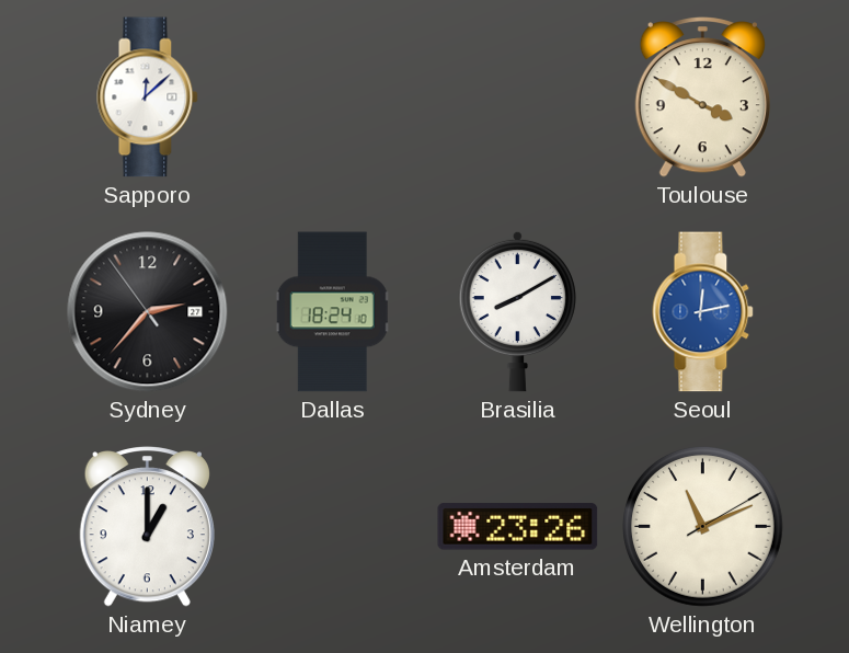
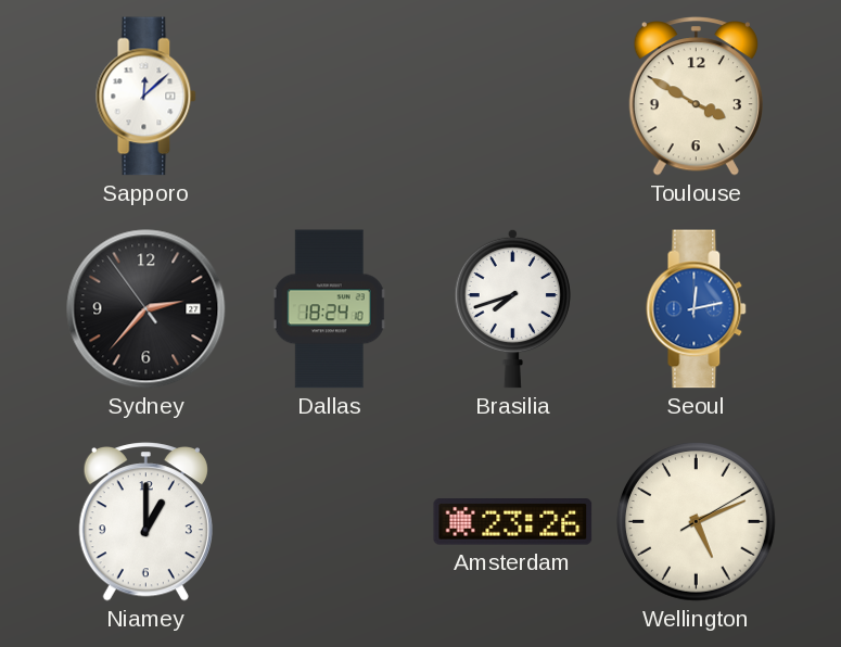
Brasilia: 8:10 -> 7:42
Wellington: 11:11 -> 5:11
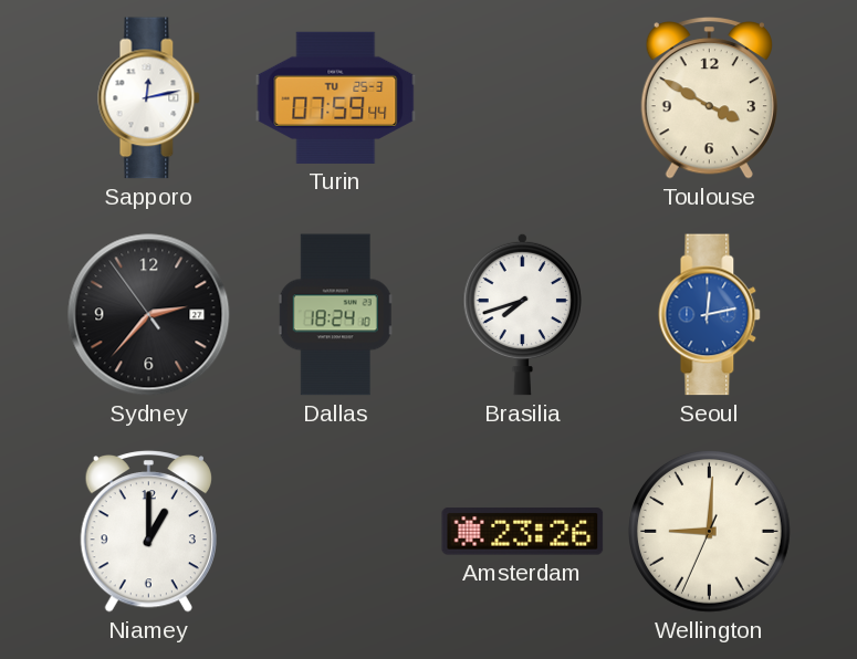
Sapporo: 12:08 -> 12:13
Turin: none -> 07:59
Wellington: 5:11 -> 9:00
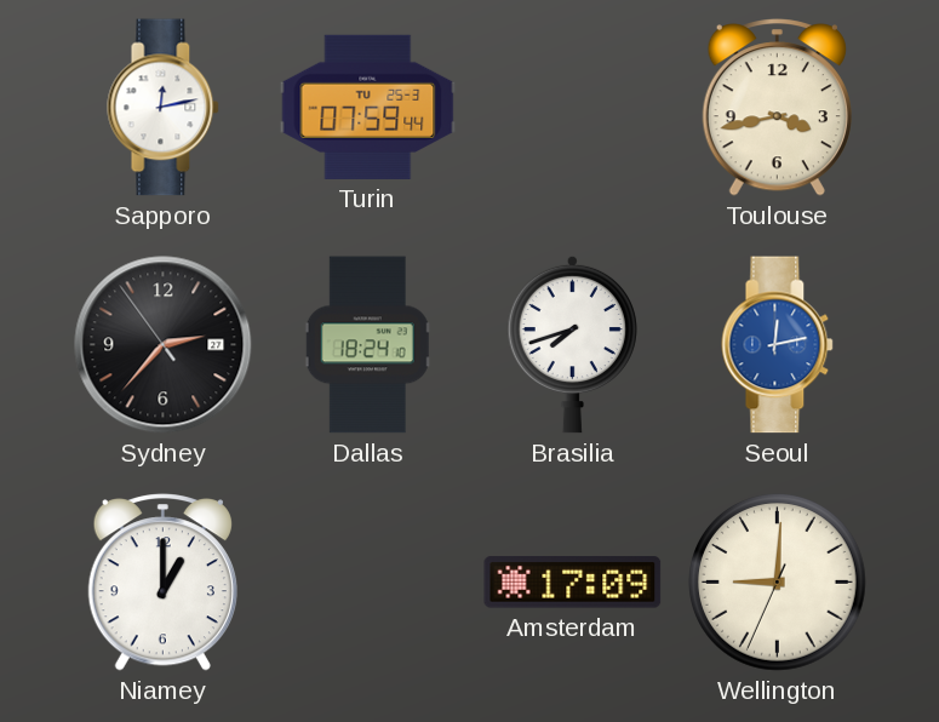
Toulouse: 3:50 -> 3:43
Amsterdam: 23:26 -> 17:09
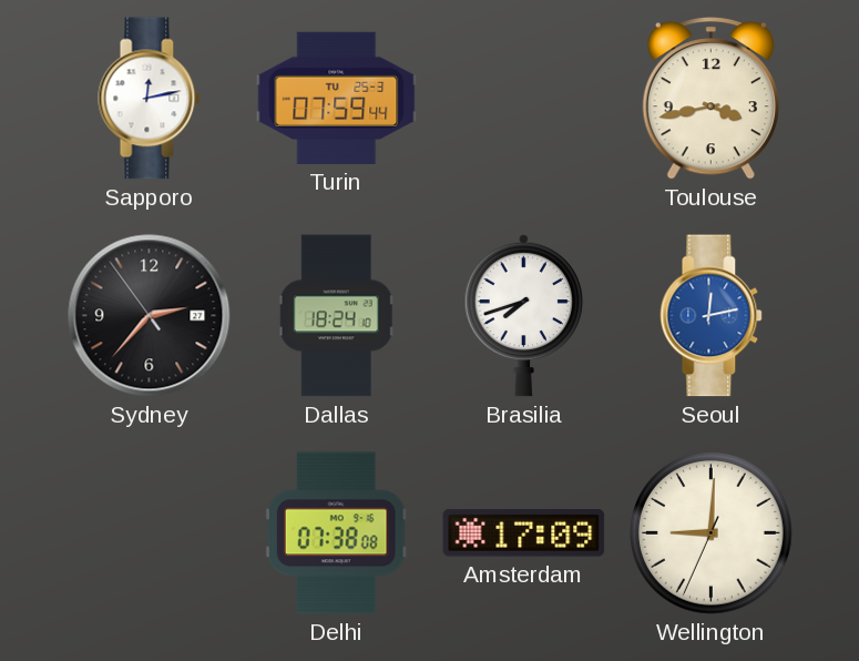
Niamey: 1:00 -> none
Delhi: none -> 07:38
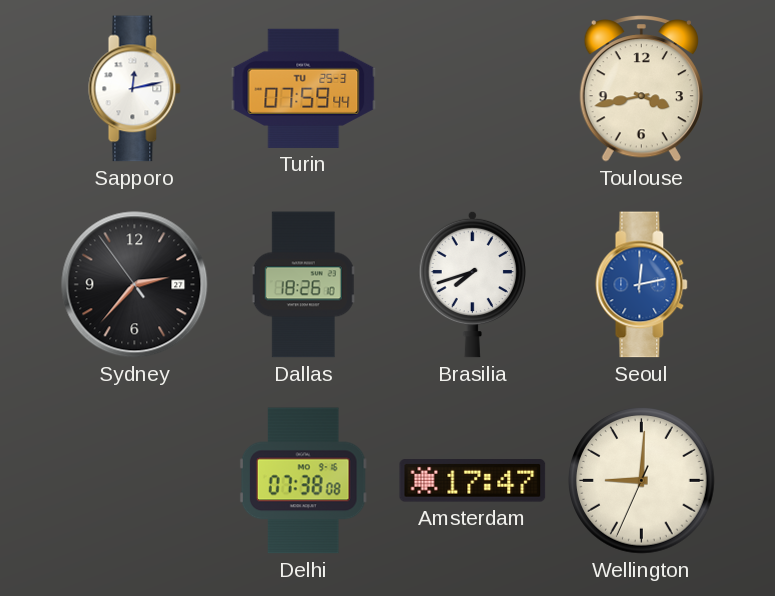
Dallas: 18:24 -> 18:26
Amsterdam: 17:09 -> 17:47
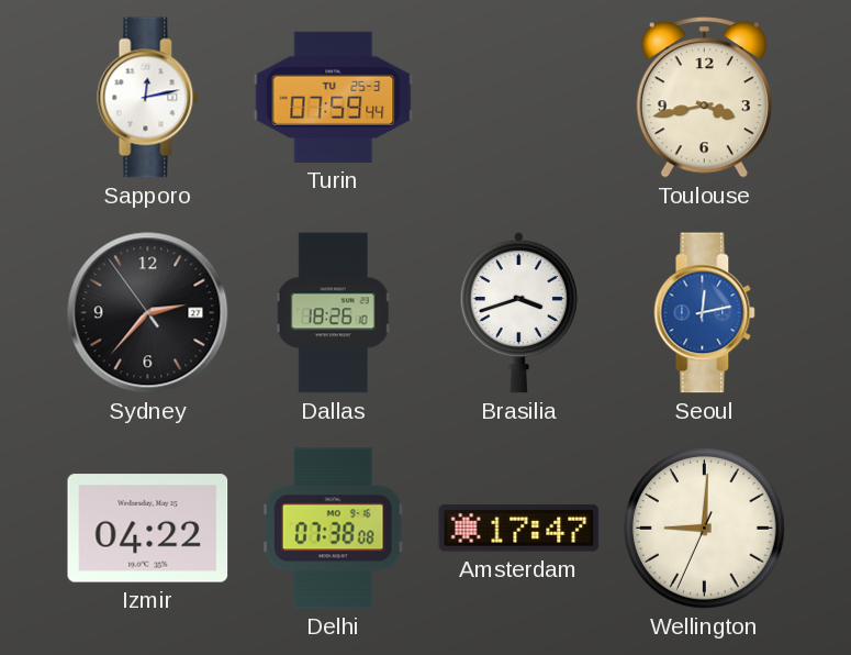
Brasilia: 7:42 -> 3:42
Izmir: none -> 04:22
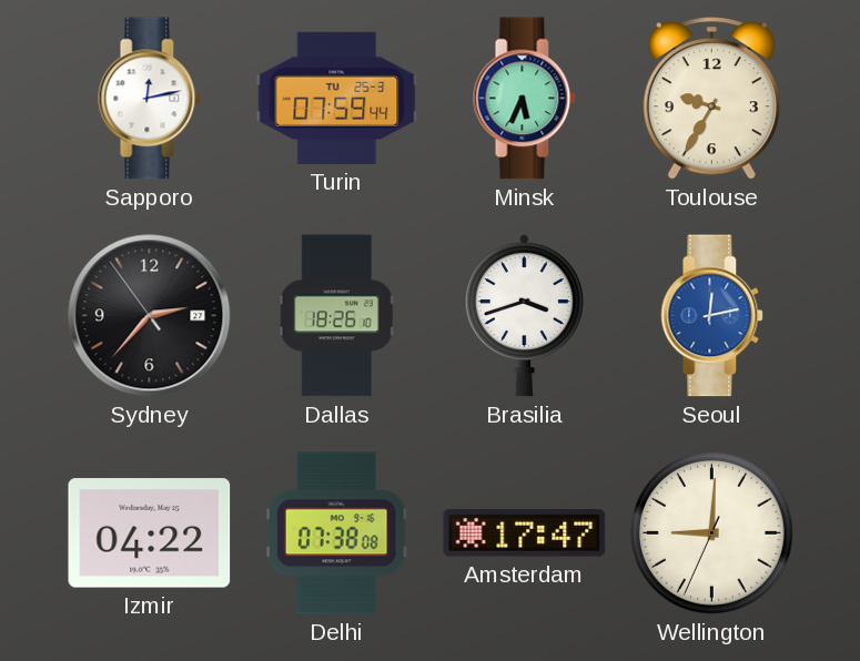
Minsk: none -> 5:34
Toulouse: 3:43 -> 9:35
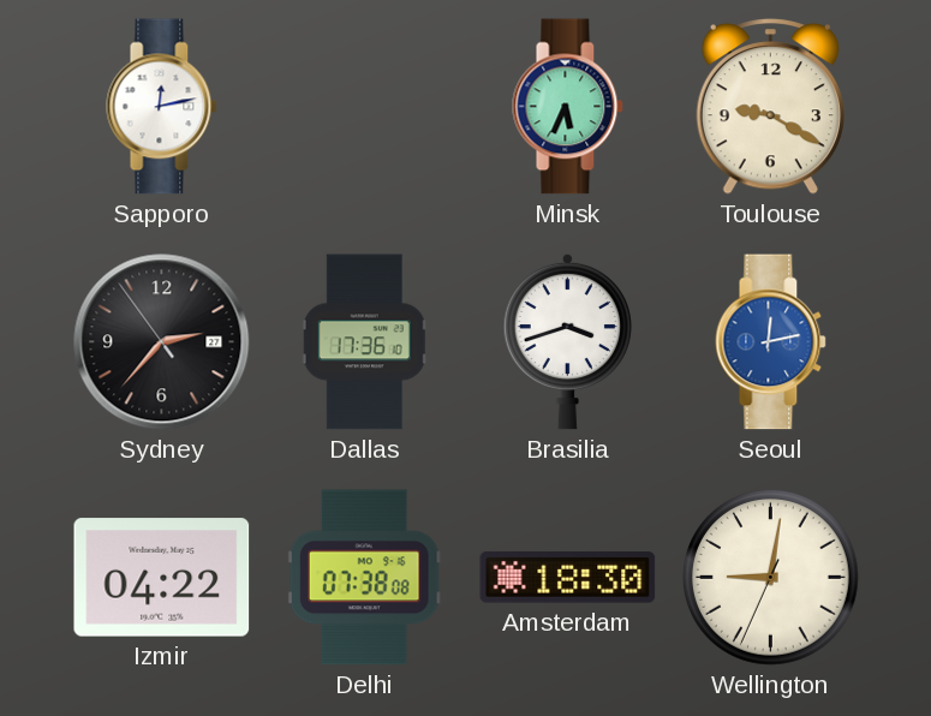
Turin: 07:59 -> none
Toulouse: 9:35 -> 9:20
Dallas: 18:26 -> 17:36
Amsterdam: 17:47 -> 18:30
Wellington: 9:00 -> 9:01
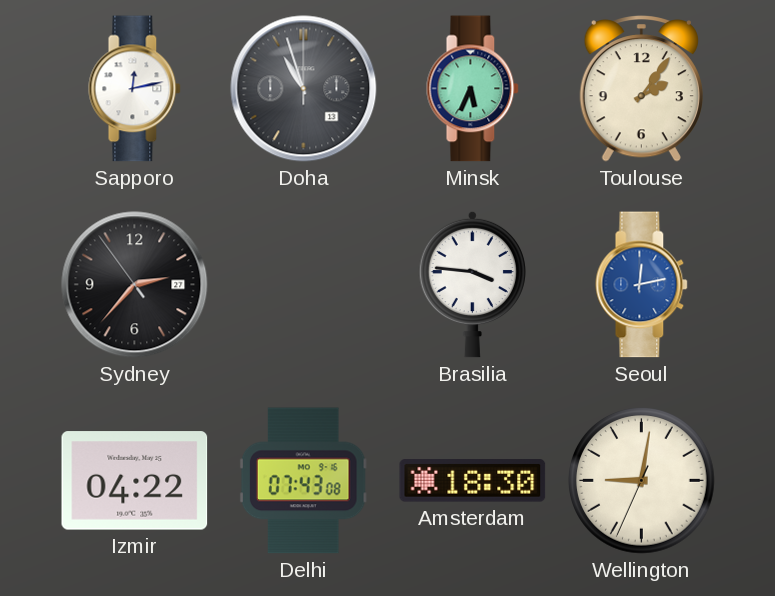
Doha: none -> 10:57
Toulouse: 9:20 -> 2:06
Dallas: 17:36 -> none
Brasilia: 3:42 -> 3:46
Delhi: 07:38 -> 07:43
